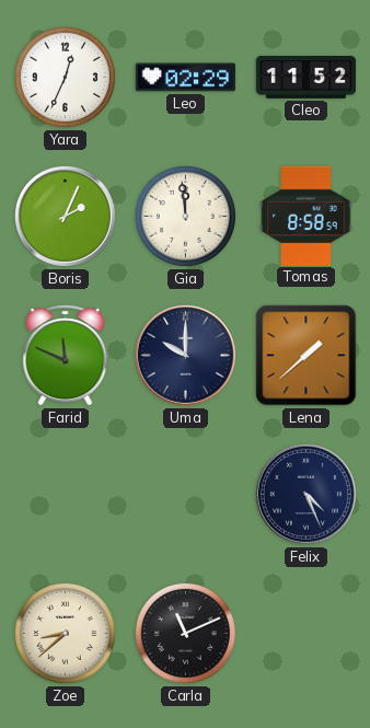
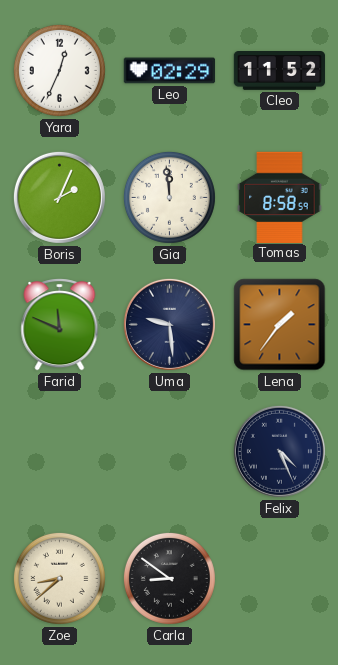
Uma: 10:00 -> 9:29
Lena: 1:38 -> 1:36
Carla: 11:11 -> 8:51
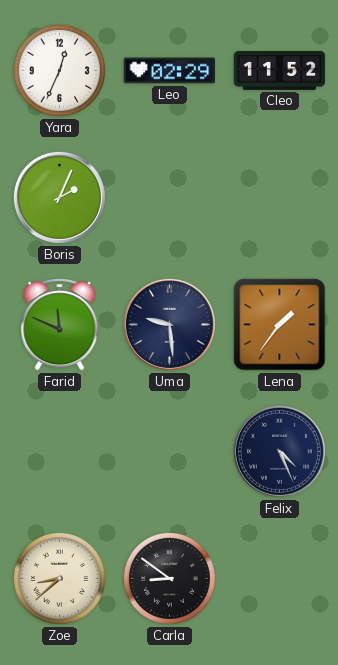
Gia: 11:59 -> none
Tomas: 8:58 -> none
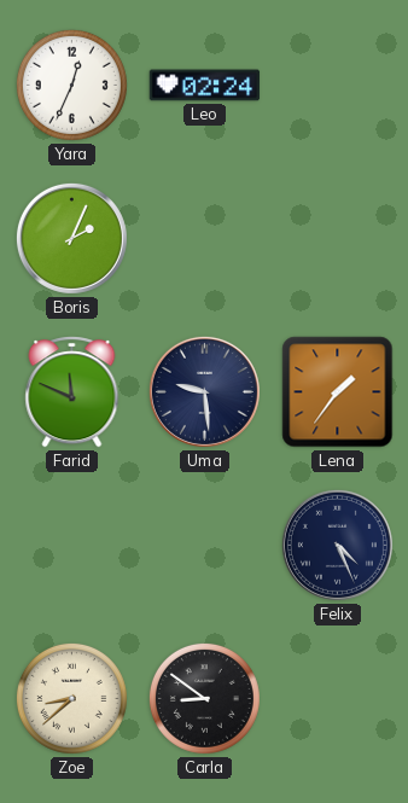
Leo: 02:29 -> 02:24
Cleo: 11:52 -> none
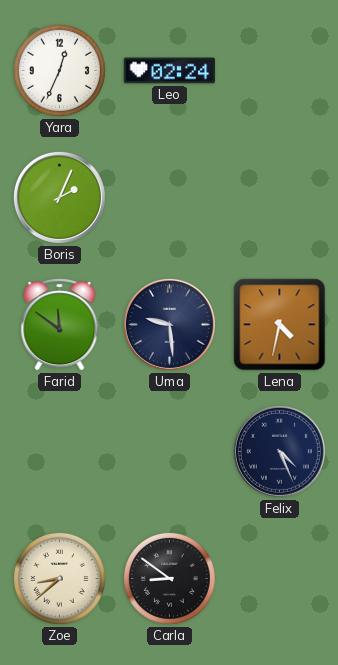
Farid: 11:49 -> 11:51
Lena: 1:36 -> 4:32
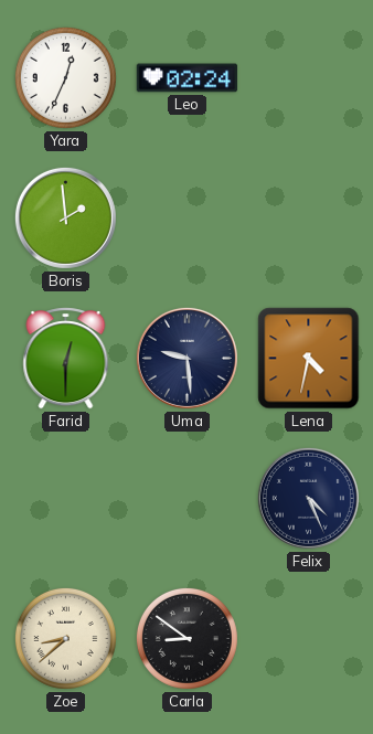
Boris: 2:04 -> 1:59
Farid: 11:51 -> 12:30
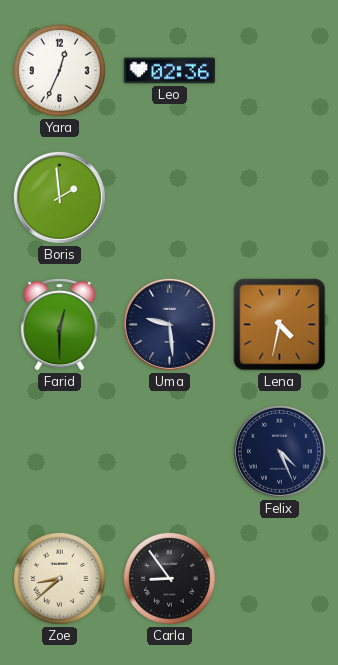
Leo: 02:24 -> 02:36
Carla: 8:51 -> 8:54
